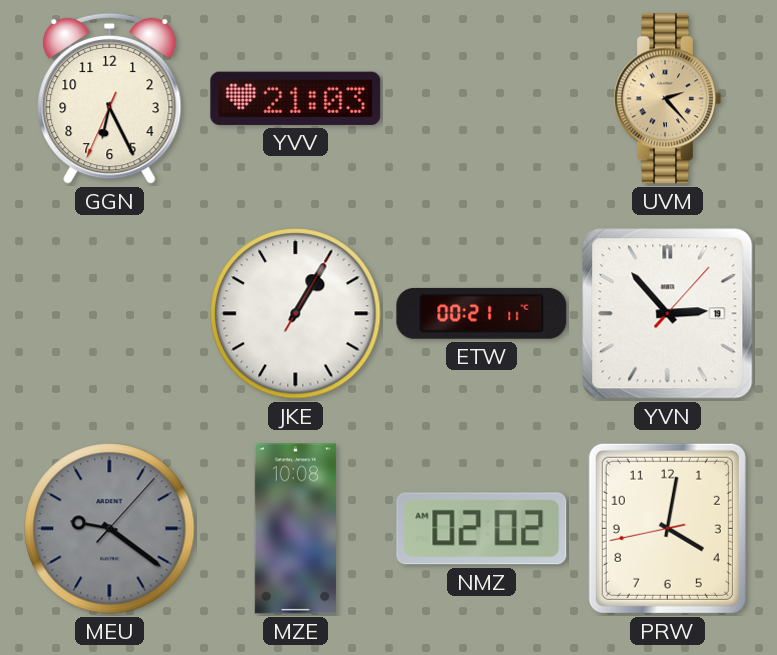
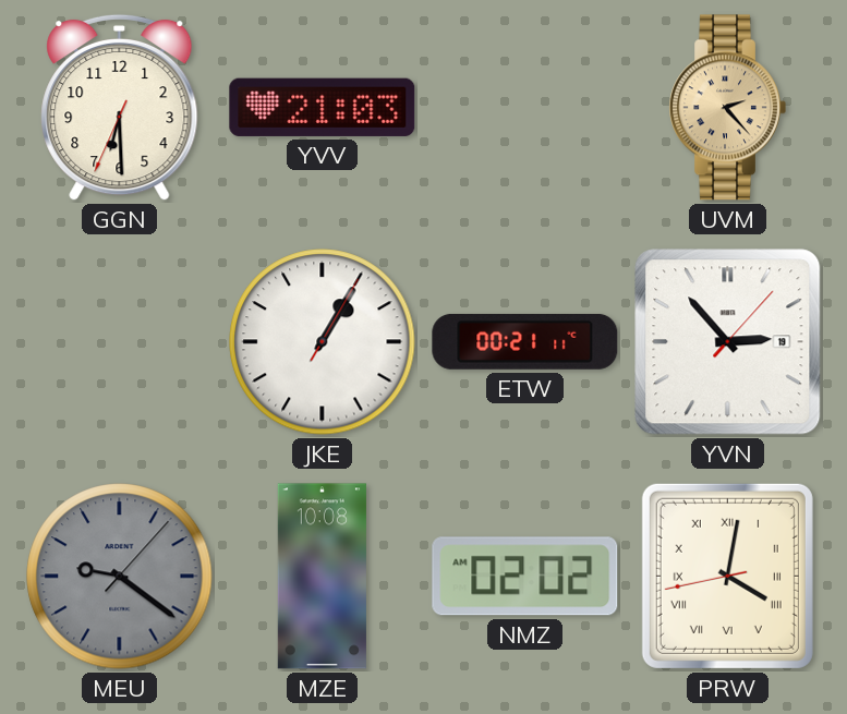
GGN: 6:25 -> 6:29
PRW numerals: Arabic -> Roman
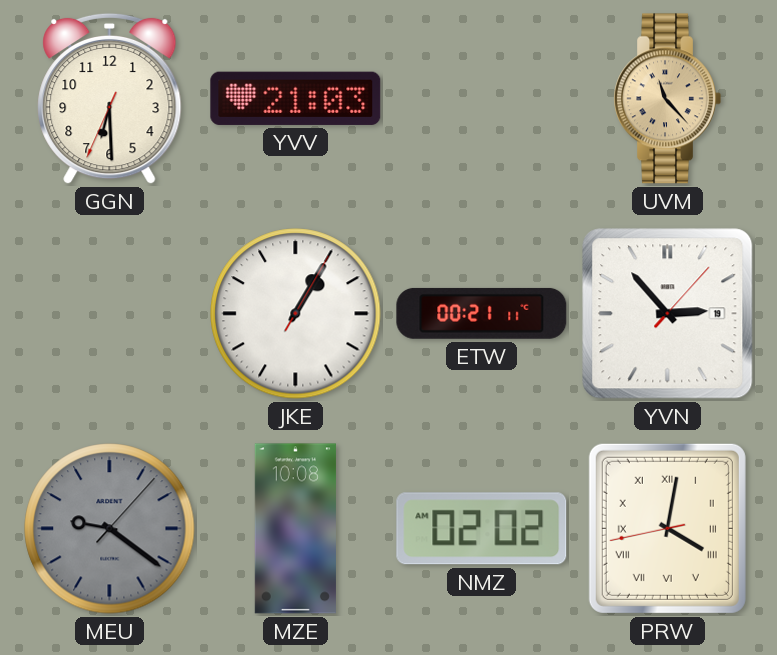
UVM: 2:23 -> 11:23
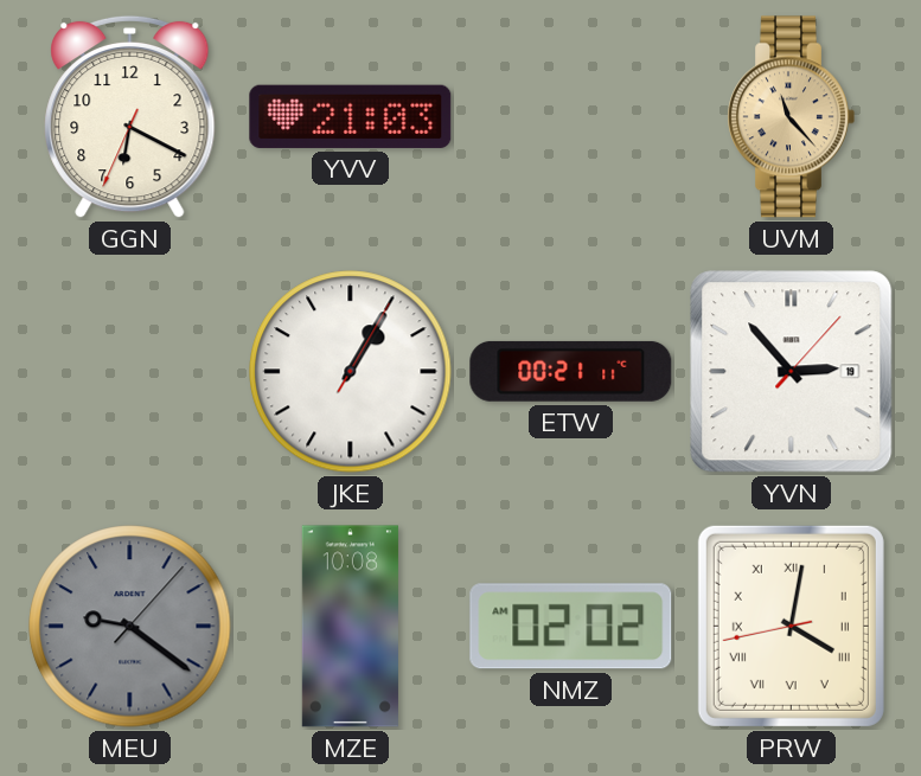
GGN: 6:29 -> 6:19
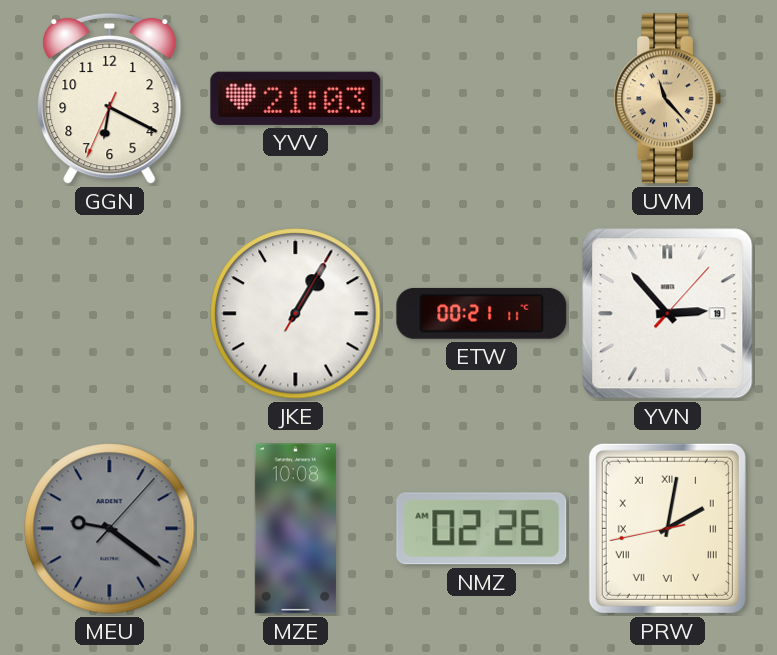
NMZ: 02:02 -> 02:26
PRW: 4:01 -> 2:01
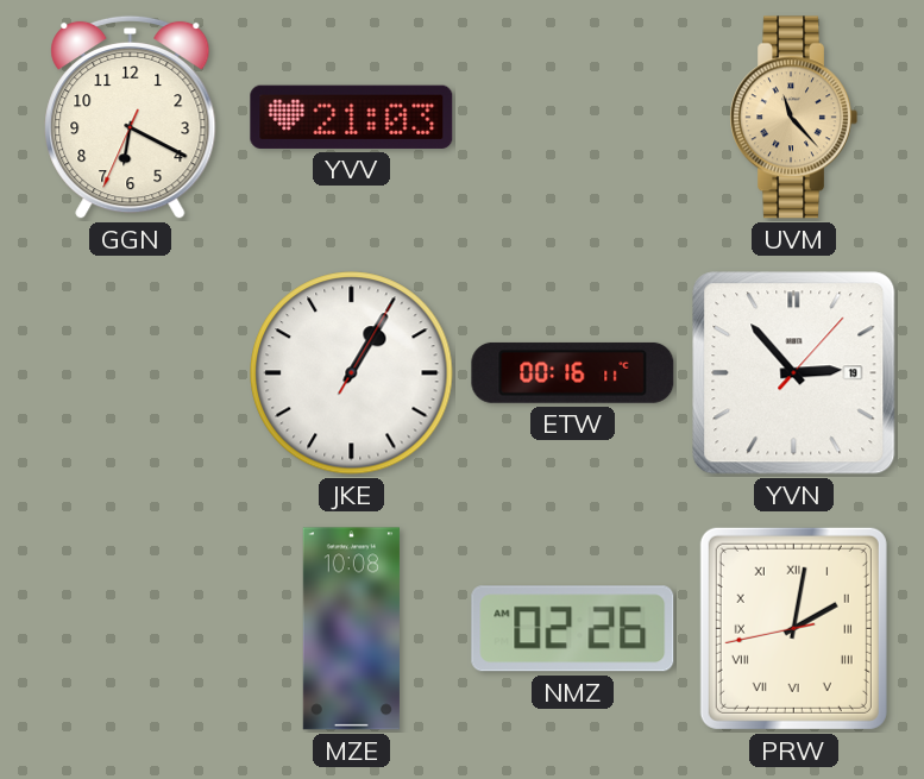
ETW: 00:21 -> 00:16
MEU: 9:21 -> none
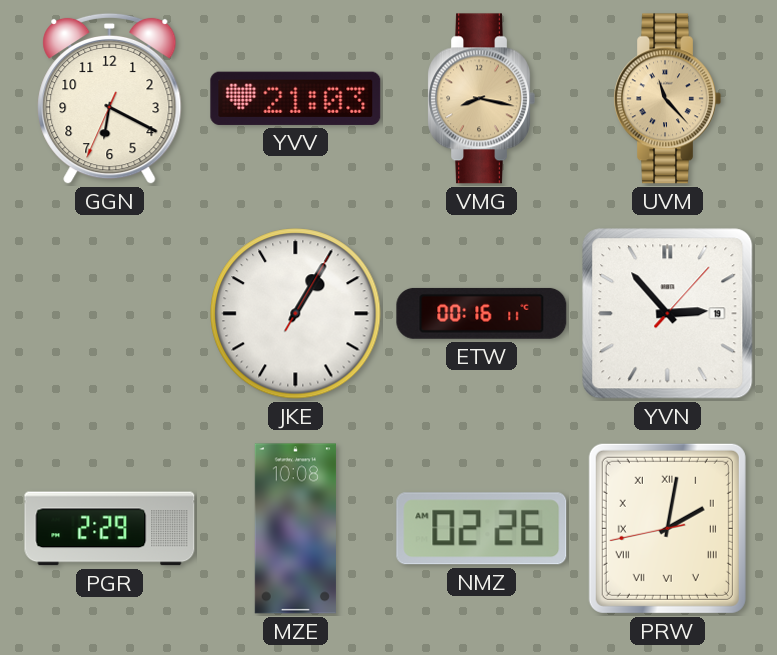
VMG: none -> 8:17
PGR: none -> 2:29
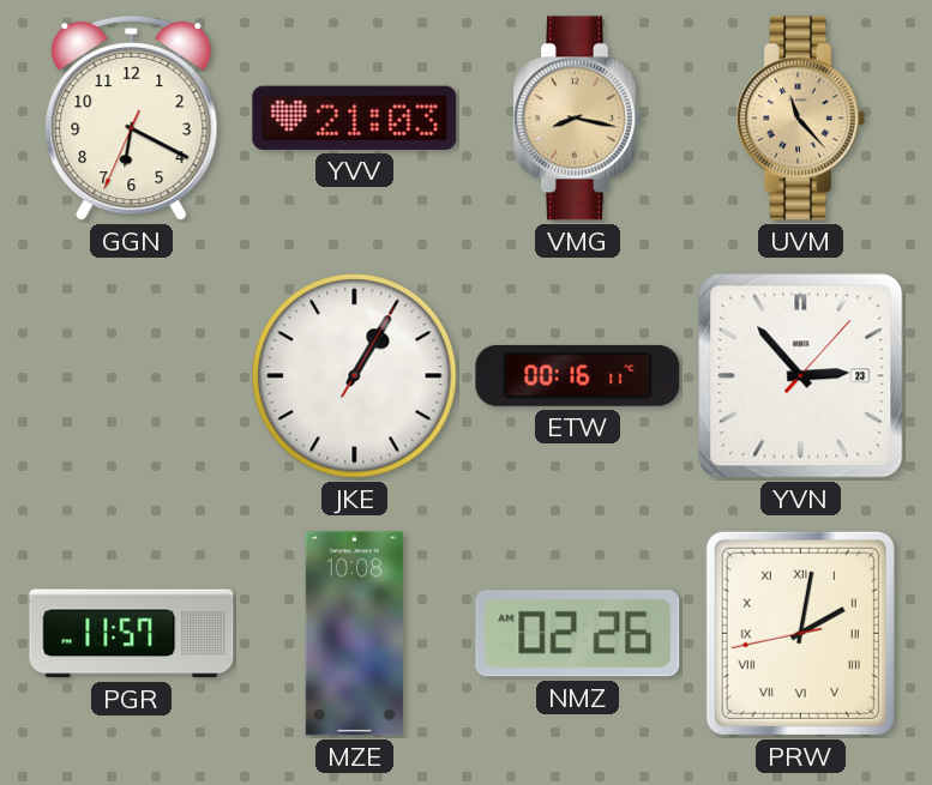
YVN date: 19 -> 23
PGR: 2:29 -> 11:57
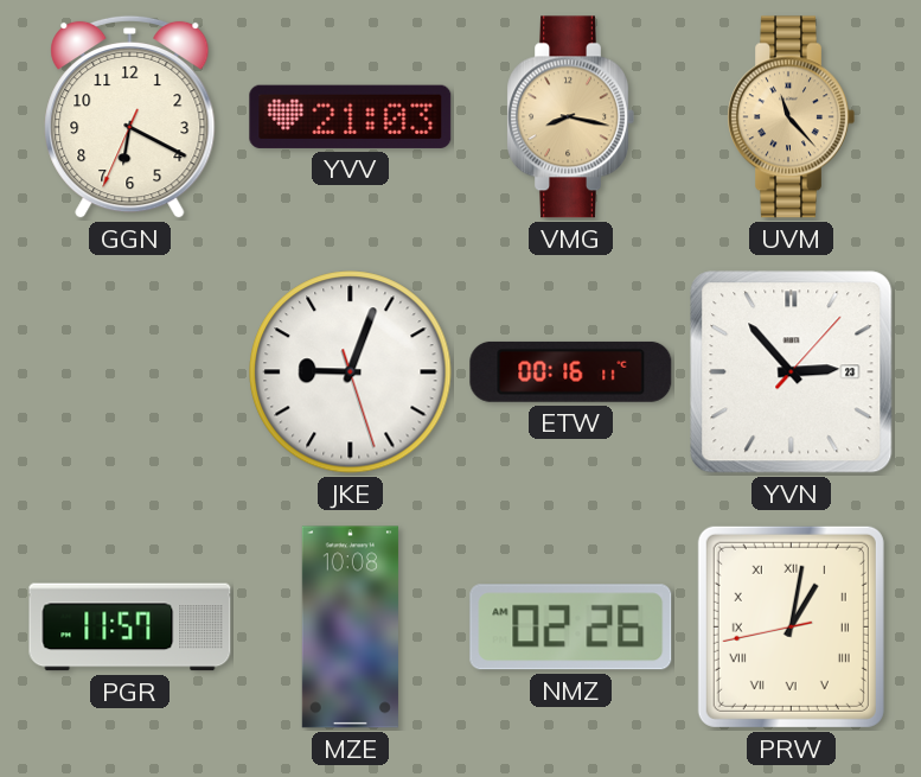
JKE: 1:05 -> 9:03
PRW: 2:01 -> 1:01
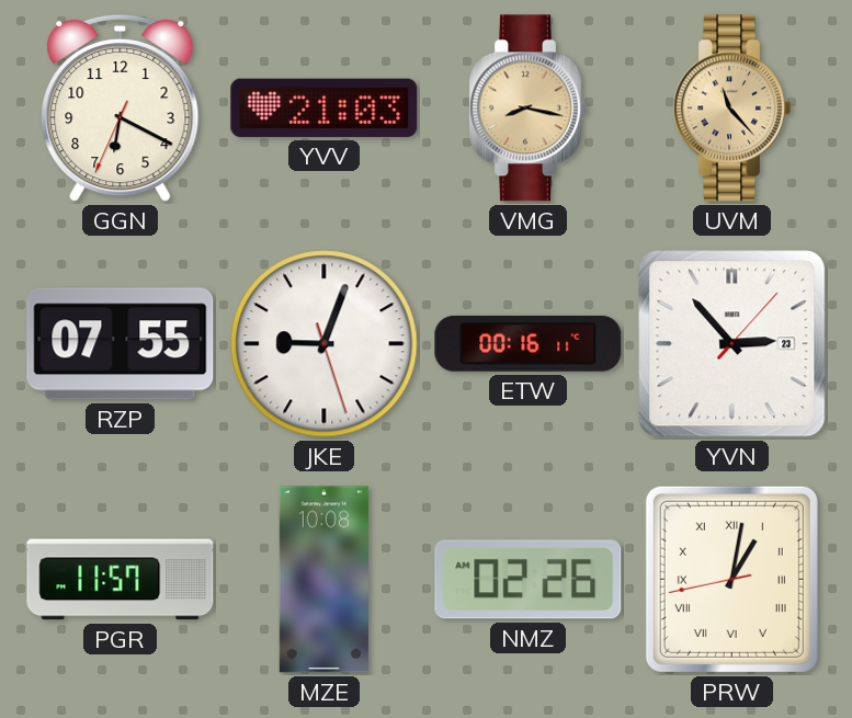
RZP: none -> 07:55
